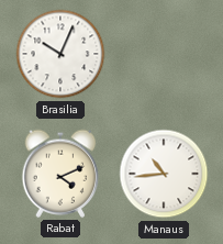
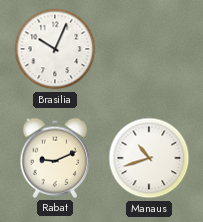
Rabat: 4:11 -> 9:11
Manaus: 10:44 -> 10:42
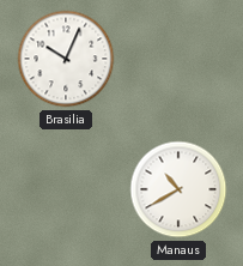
Rabat: 9:11 -> none
Manaus: 10:42 -> 10:40
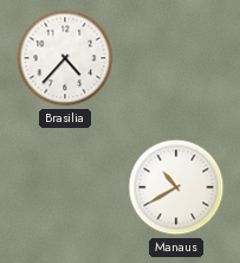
Brasilia: 10:04 -> 4:37
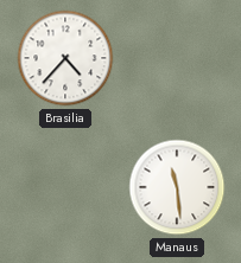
Manaus: 10:40 -> 11:29
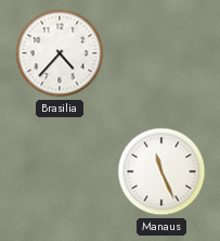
Manaus: 11:29 -> 11:26
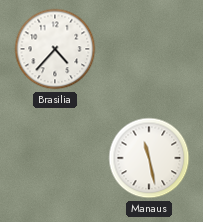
Manaus: 11:26 -> 11:28
